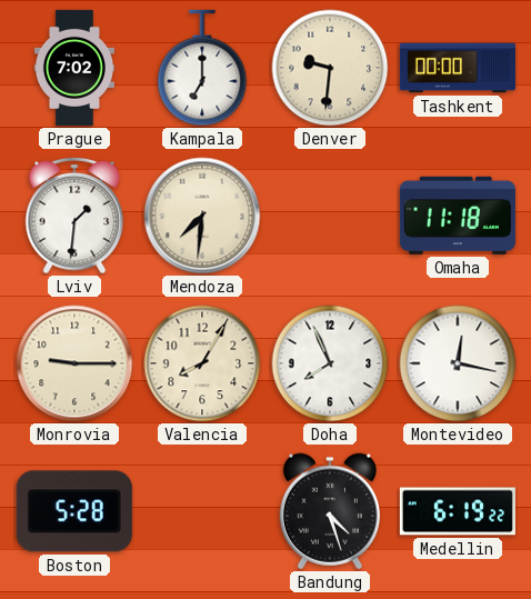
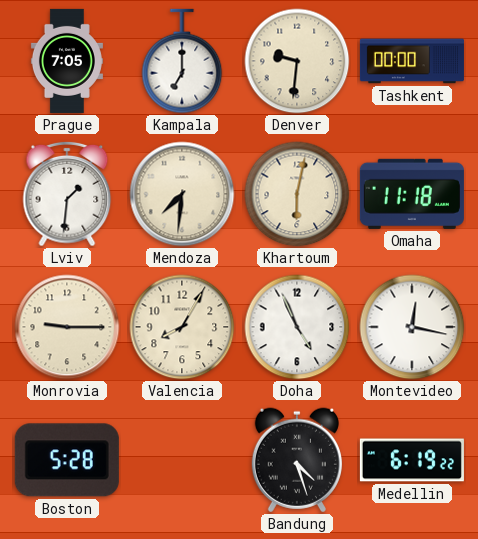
Prague: 7:02 -> 7:05
Khartoum: none -> 6:02
Doha: 7:56 -> 4:56
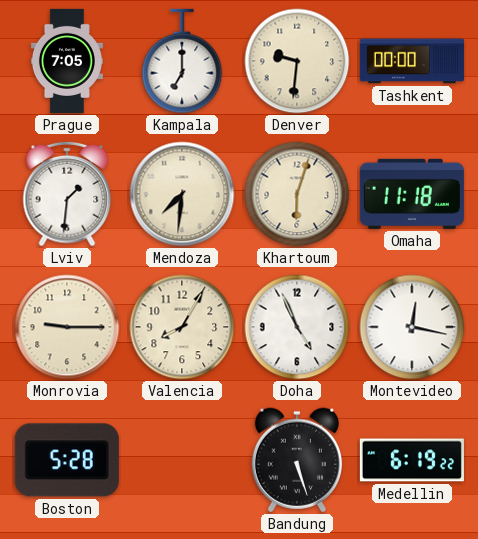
Khartoum: 6:02 -> 6:03
Bandung: 4:27 -> 5:27
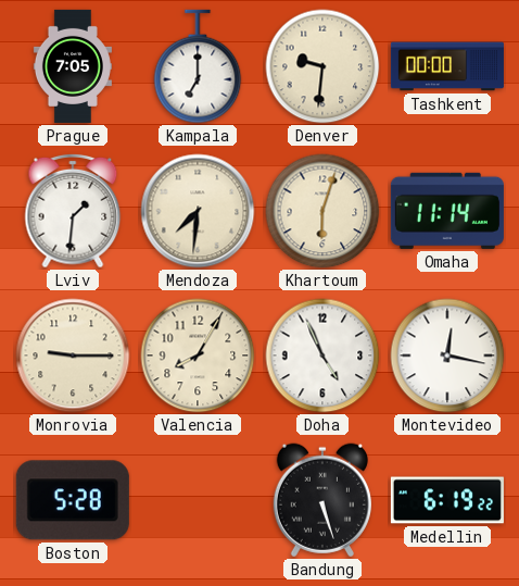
Omaha: 11:18 -> 11:14
